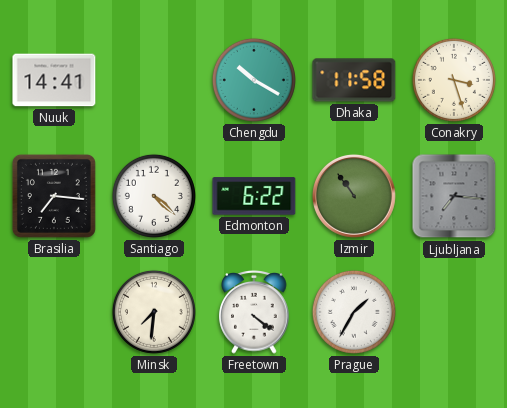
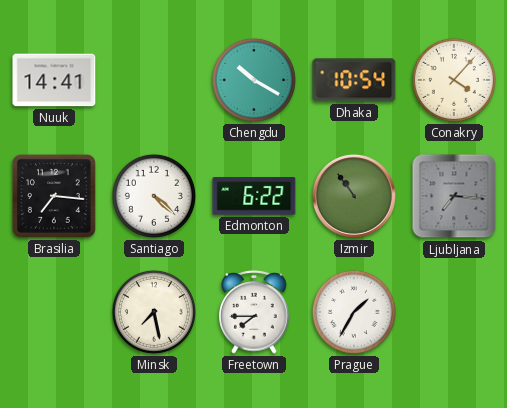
Dhaka: 11:58 -> 10:54
Conakry: 3:27 -> 4:07
Minsk: 7:31 -> 7:28
Freetown: 4:21 -> 7:45
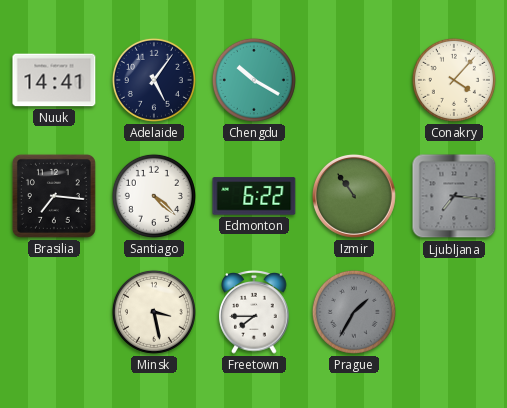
Adelaide: none -> 5:06
Dhaka: 10:54 -> none
Minsk: 7:28 -> 3:28
Prague dial: white -> grey
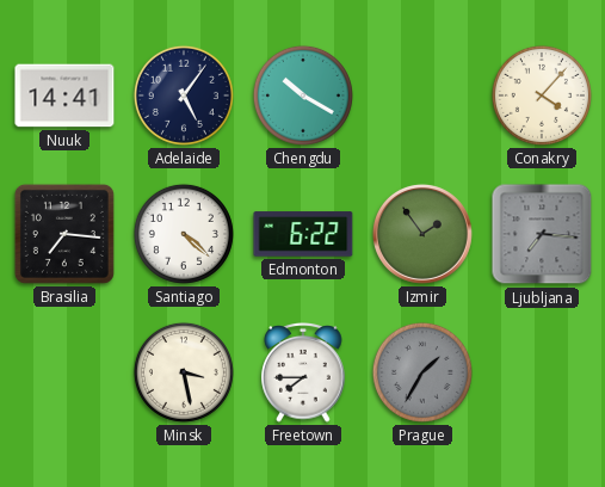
Izmir: 10:54 -> 1:54
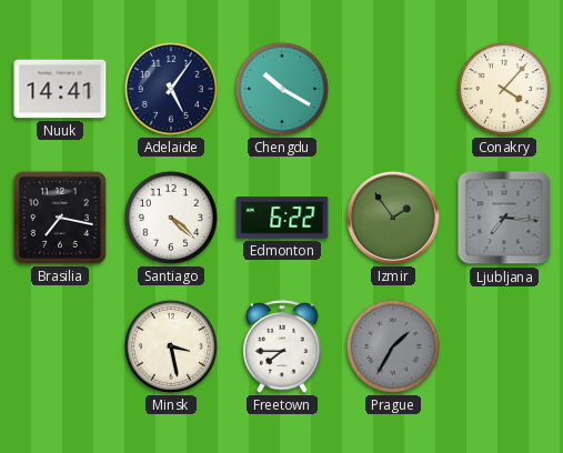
Brasilia: 7:16 -> 7:17
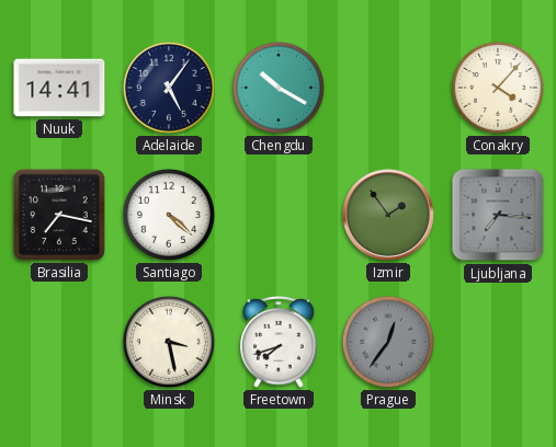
Edmonton: 6:22 -> none
Freetown: 7:45 -> 7:42
Prague: 1:35 -> 12:36
